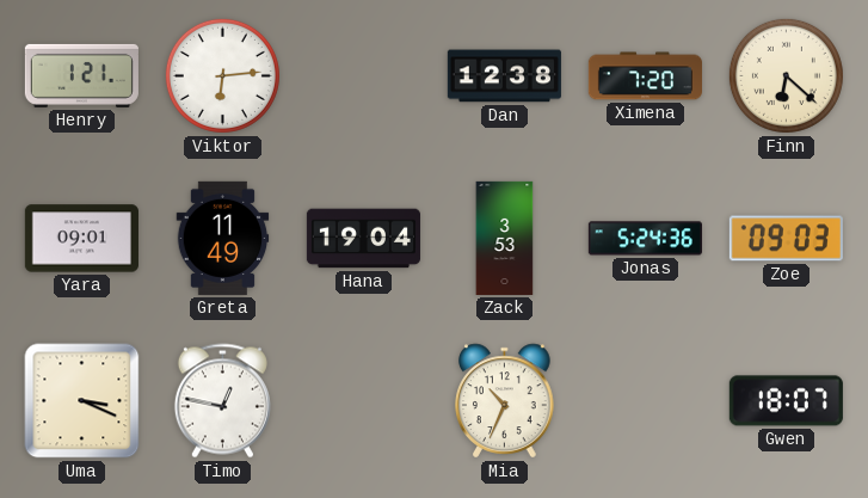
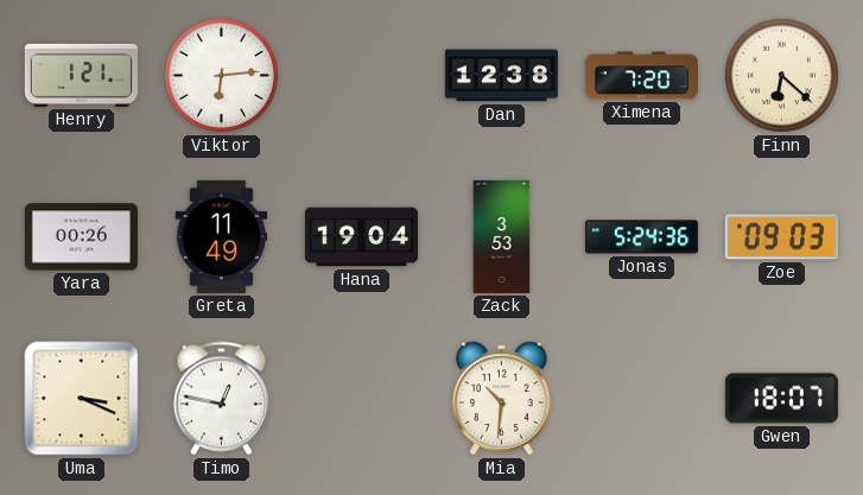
Yara: 09:01 -> 00:26
Mia: 10:34 -> 10:31
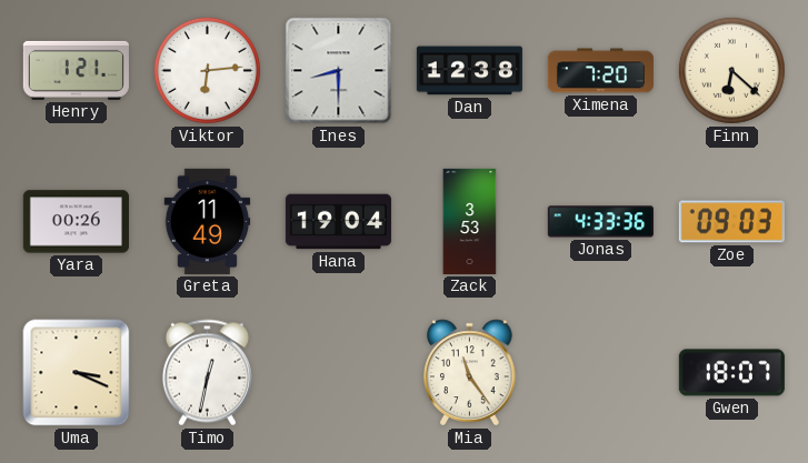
Ines: none -> 8:30
Jonas: 5:24 -> 4:33
Timo: 12:47 -> 12:32
Mia: 10:31 -> 11:24
